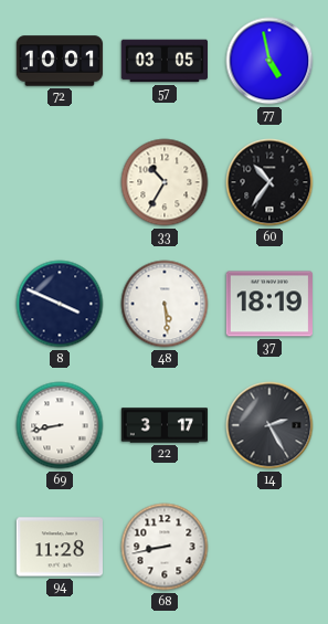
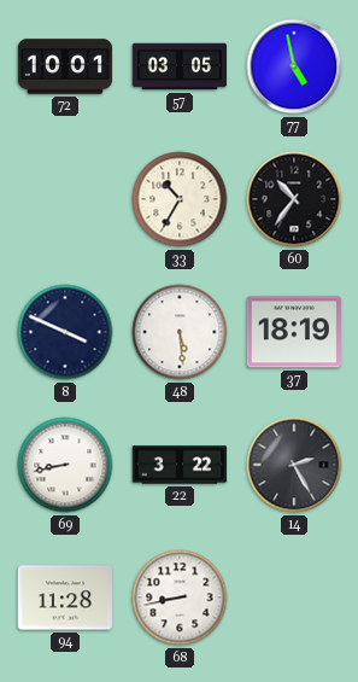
22: 3:17 -> 3:22
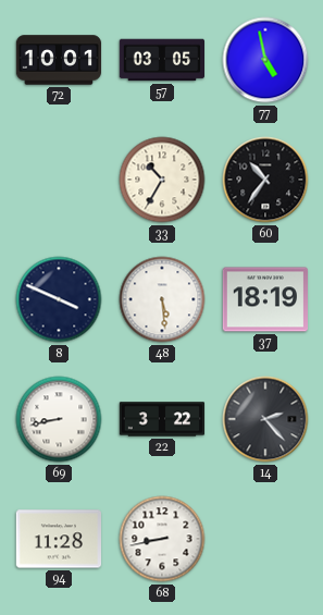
14: 2:25 -> 2:23
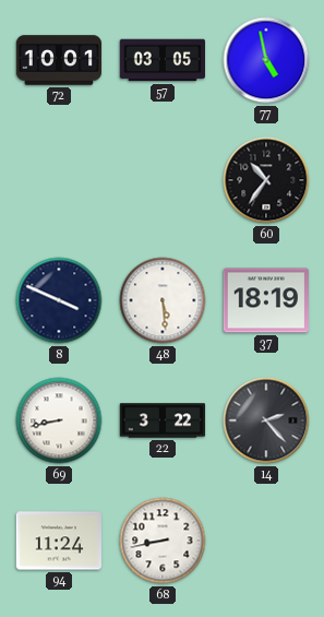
33: 10:35 -> none
94: 11:28 -> 11:24
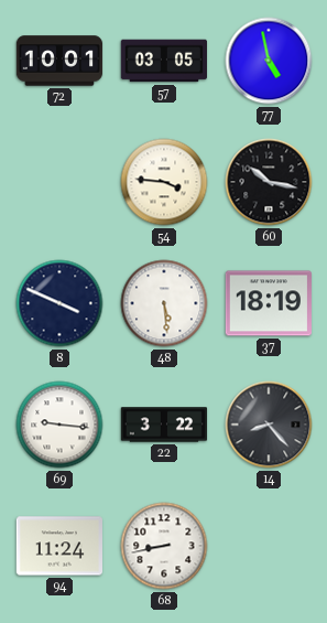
54: none -> 3:46
60: 10:36 -> 10:17
69: 8:43 -> 9:16
14: 2:23 -> 8:23
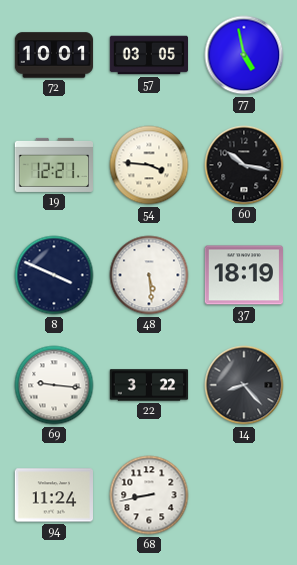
19: none -> 12:21
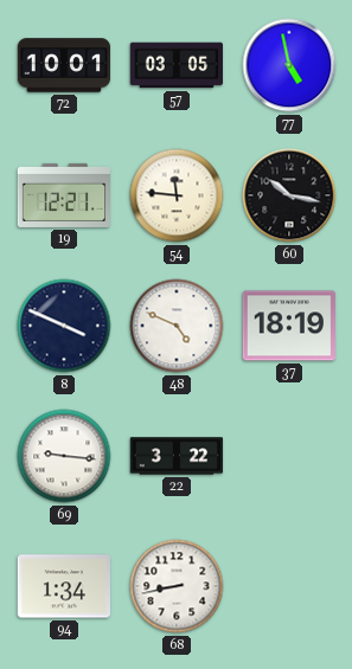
54: 3:46 -> 11:46
48: 5:29 -> 4:49
14: 8:23 -> none
94: 11:24 -> 1:34
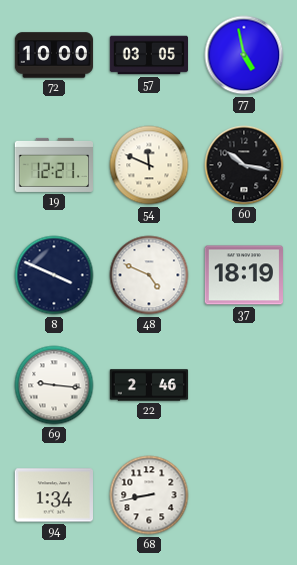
72: 10:01 -> 10:00
54: 11:46 -> 11:49
22: 3:22 -> 2:46
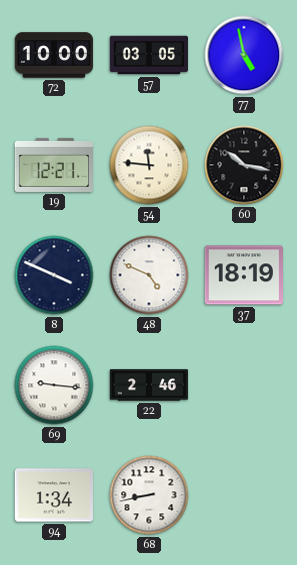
54: 11:49 -> 11:46
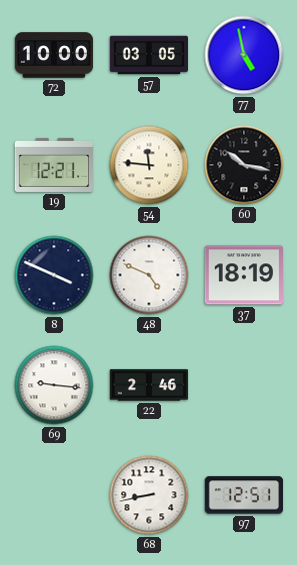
94: 1:34 -> none
97: none -> 12:51
